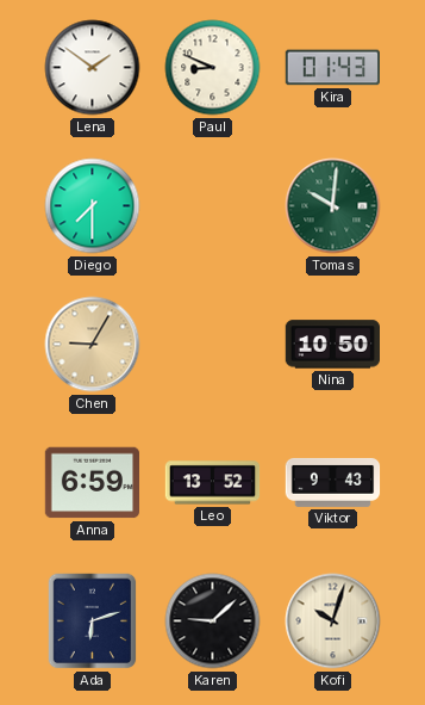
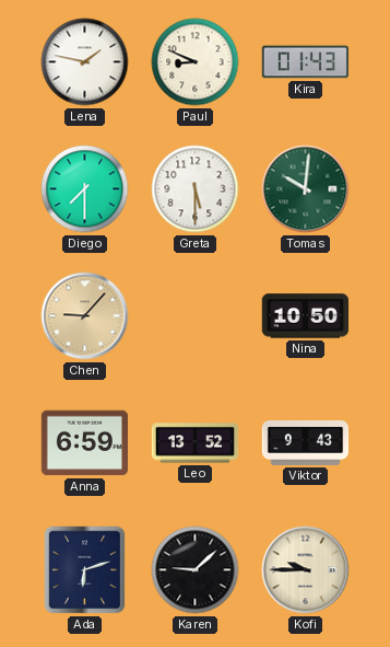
Lena: 1:51 -> 1:47
Greta: none -> 5:30
Chen: 9:05 -> 9:07
Kofi: 10:03 -> 9:45
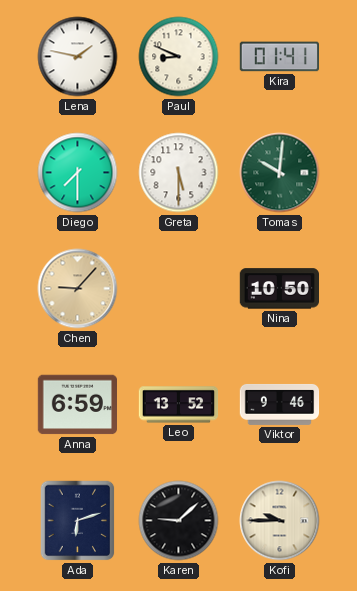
Kira: 01:43 -> 01:41
Viktor: 9:43 -> 9:46
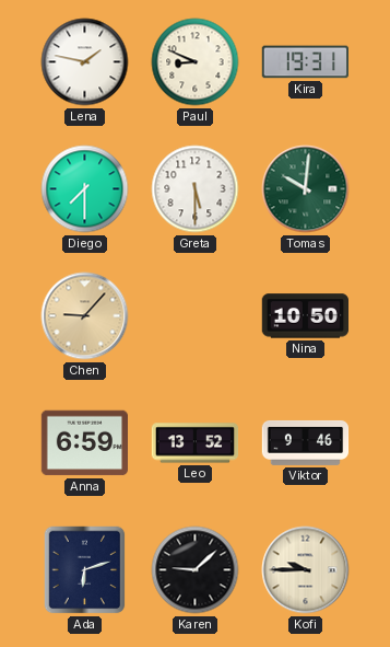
Kira: 01:41 -> 19:31
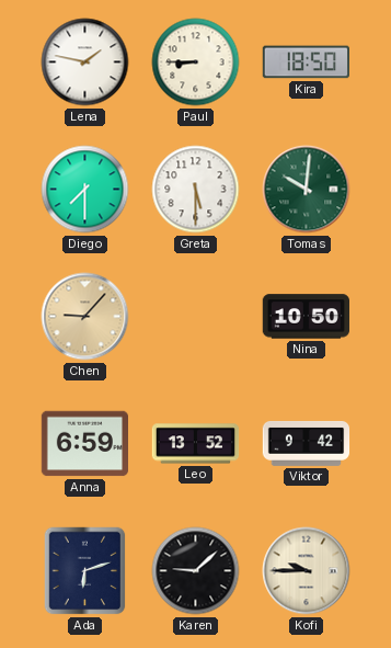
Paul: 8:49 -> 8:45
Kira: 19:31 -> 18:50
Viktor: 9:46 -> 9:42
